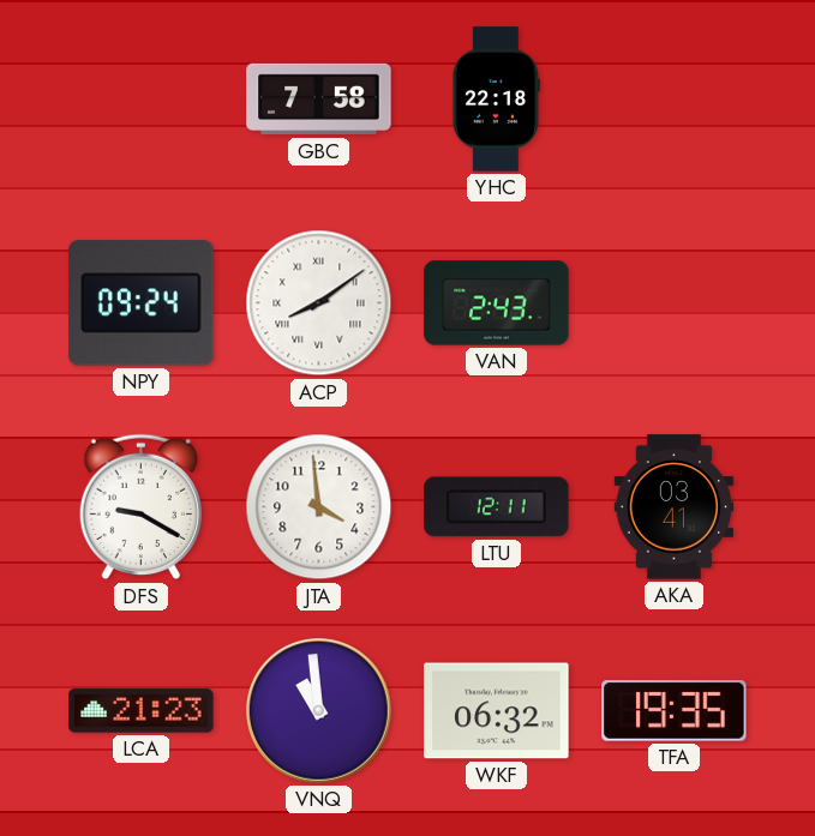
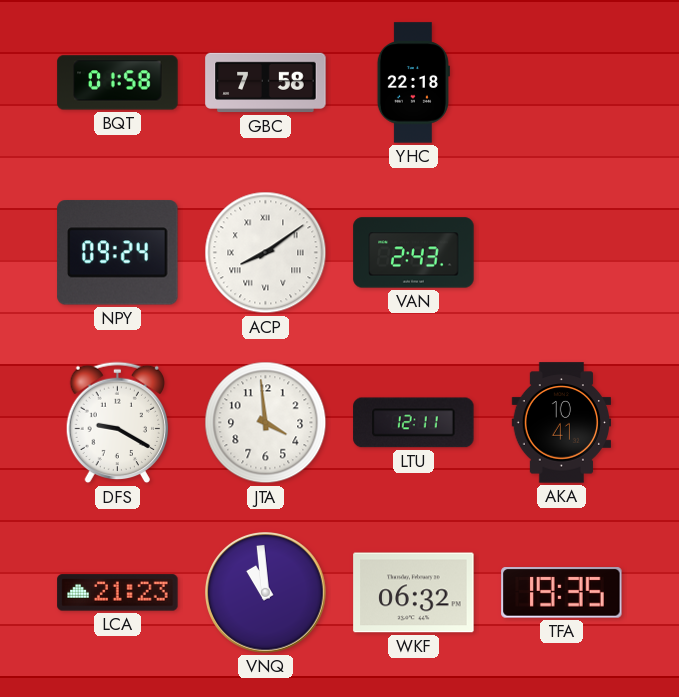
BQT: none -> 01:58
AKA: 03:41 -> 10:41
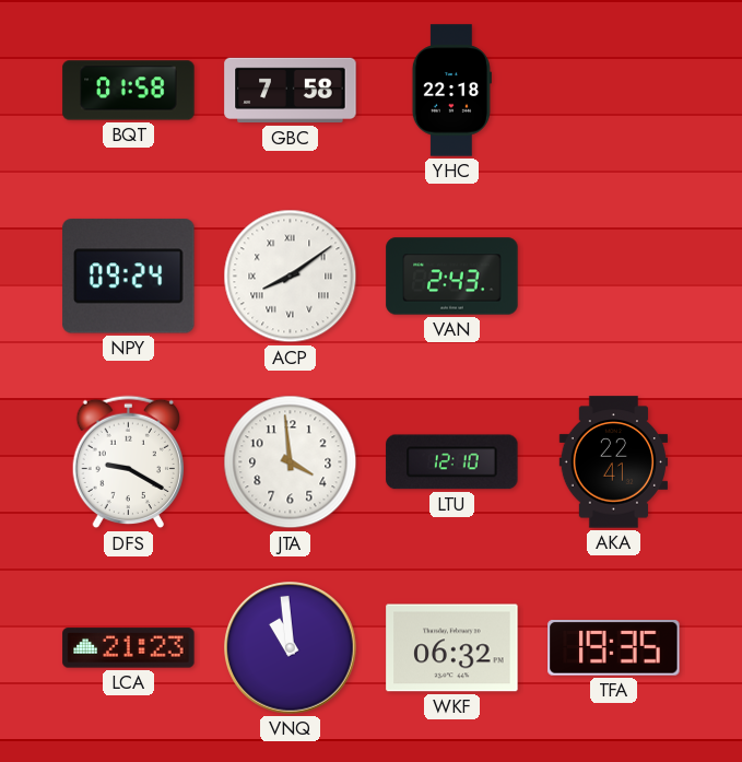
LTU: 12:11 -> 12:10
AKA: 10:41 -> 22:41
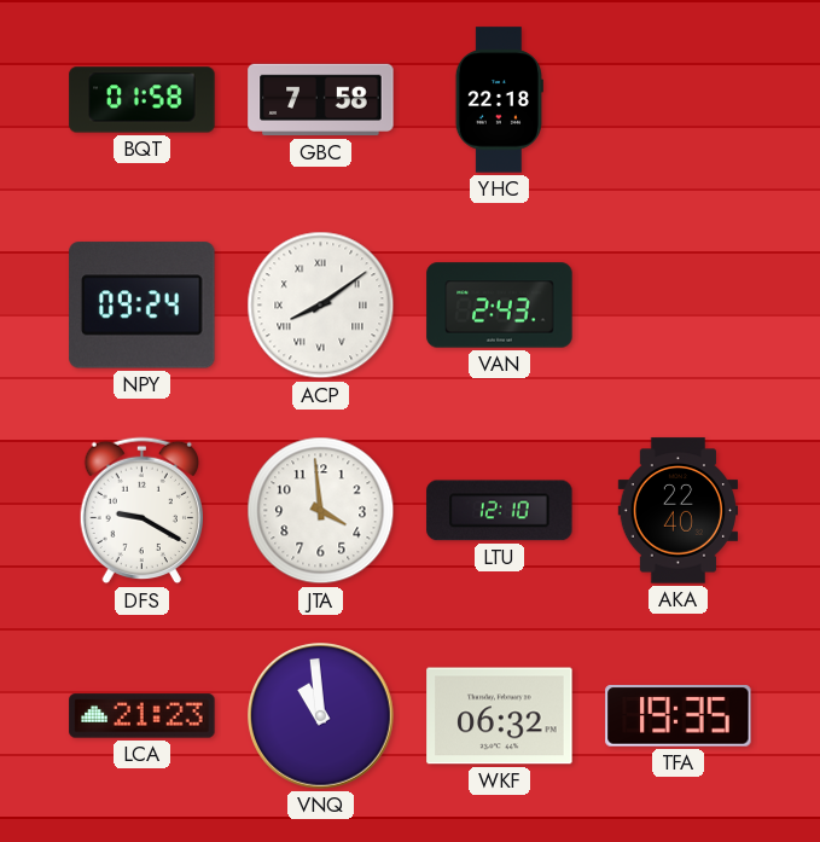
AKA: 22:41 -> 22:40
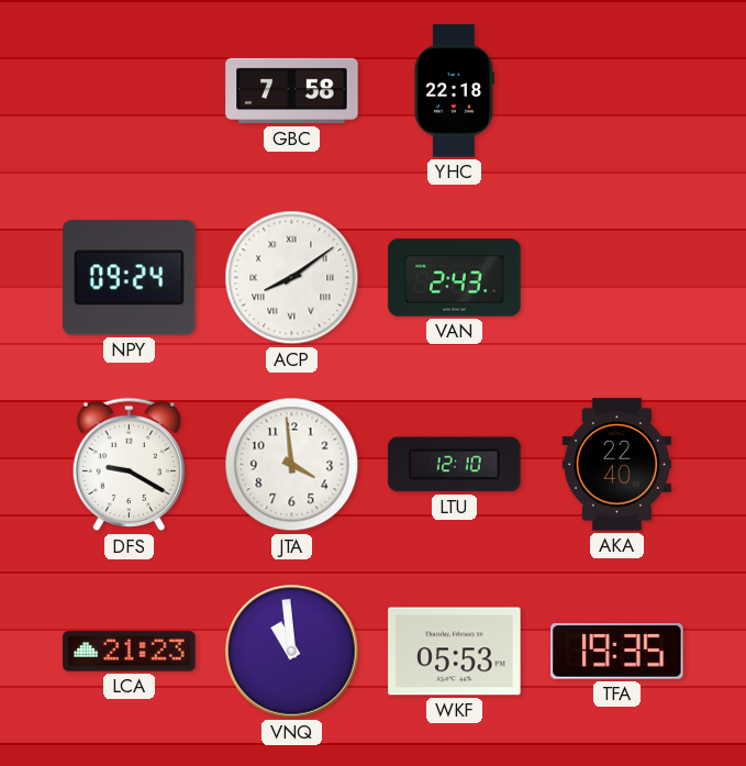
BQT: 01:58 -> none
WKF: 06:32 -> 05:53
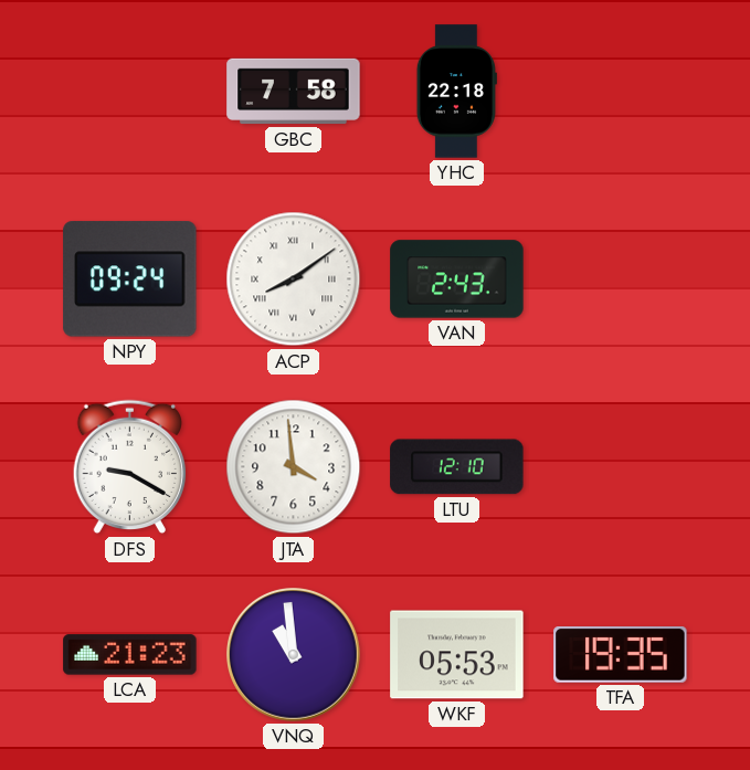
AKA: 22:40 -> none
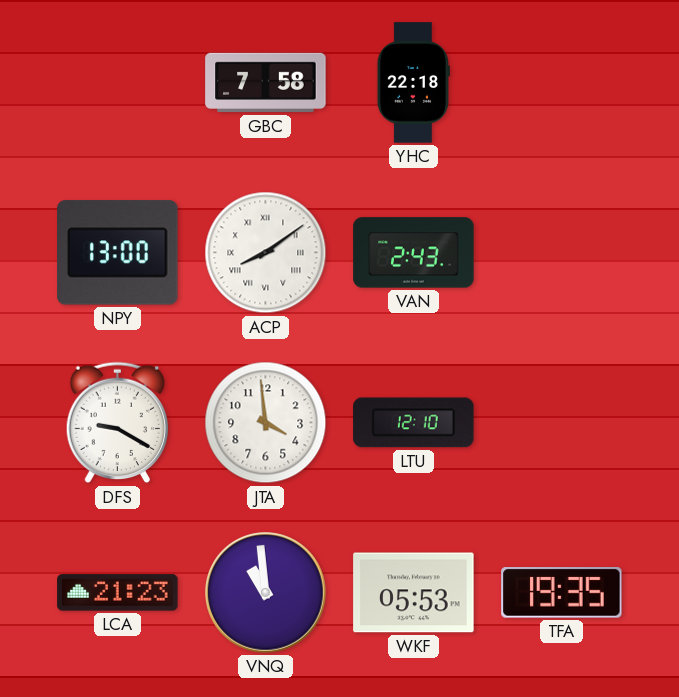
NPY: 09:24 -> 13:00
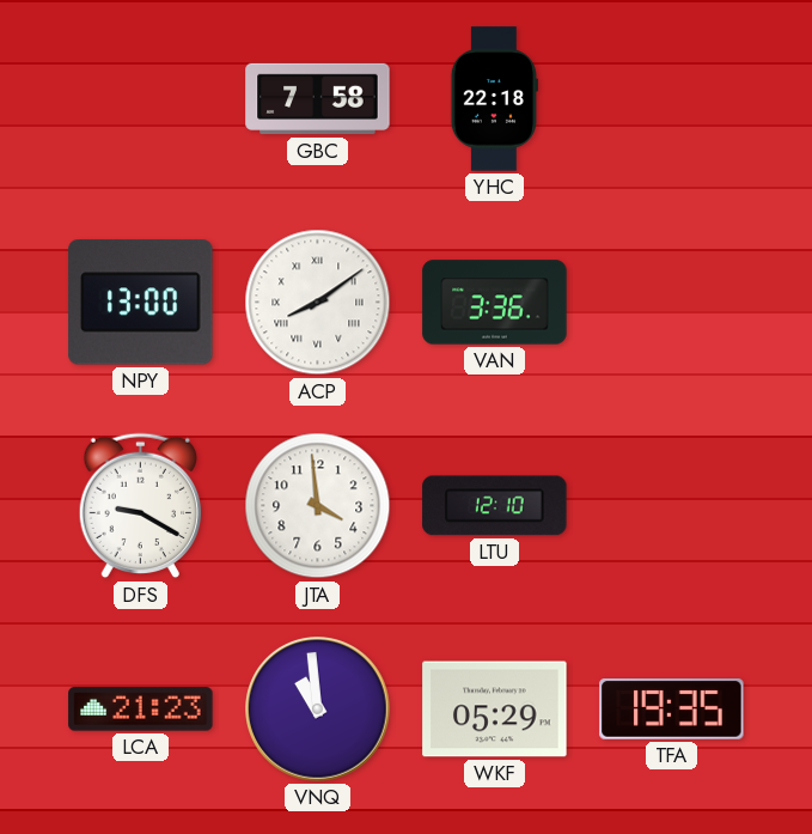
VAN: 2:43 -> 3:36
WKF: 05:53 -> 05:29
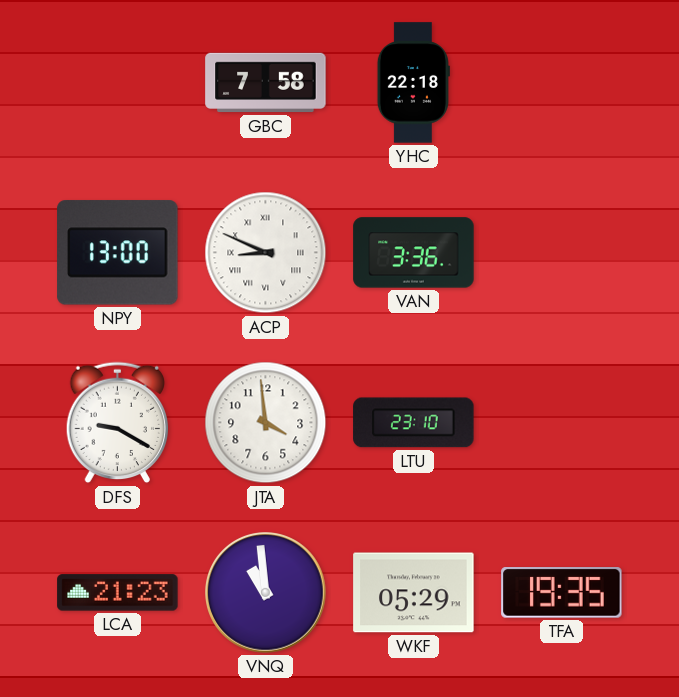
ACP: 8:09 -> 8:49
LTU: 12:10 -> 23:10
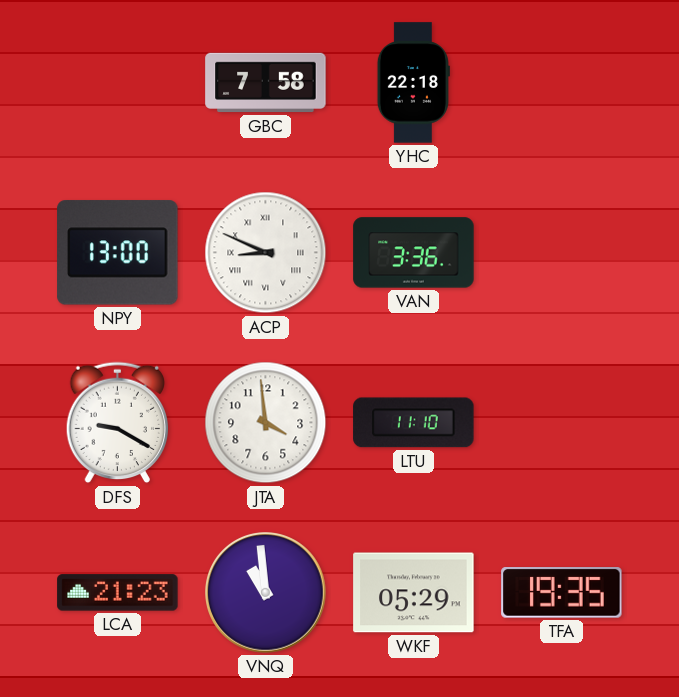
LTU: 23:10 -> 11:10
